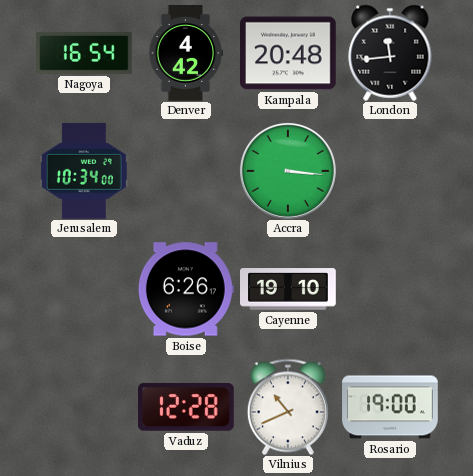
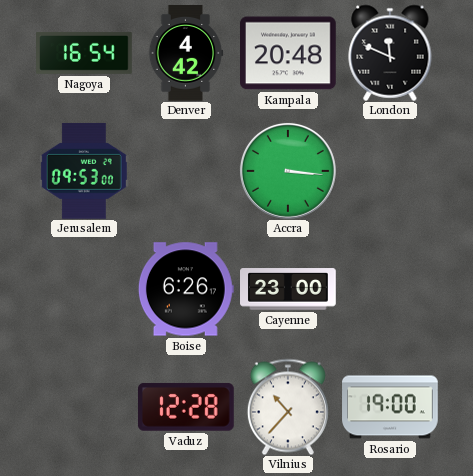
London: 11:44 -> 11:49
Jerusalem: 10:34 -> 09:53
Cayenne: 19:10 -> 23:00
Vilnius: 10:41 -> 10:37
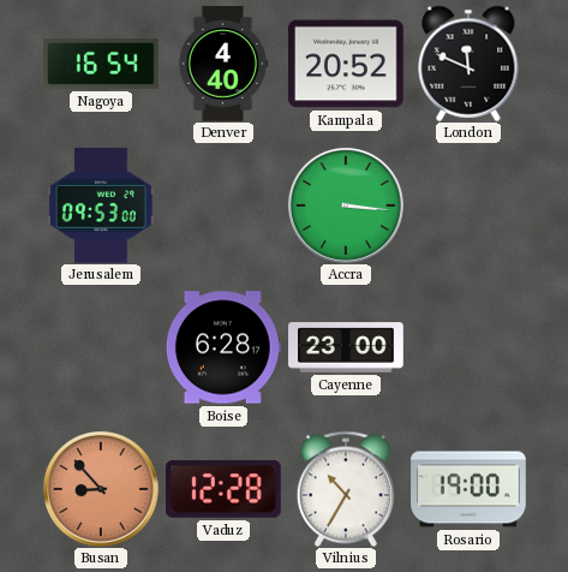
Denver: 4:42 -> 4:40
Kampala: 20:48 -> 20:52
Boise: 6:26 -> 6:28
Busan: none -> 8:53
Vilnius: 10:37 -> 10:35
